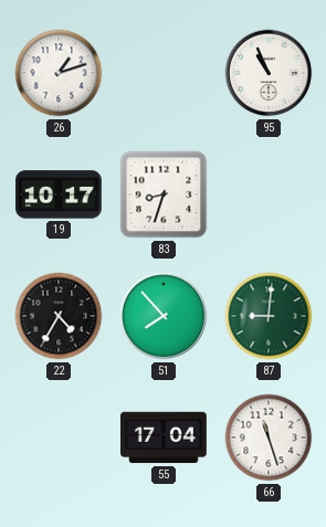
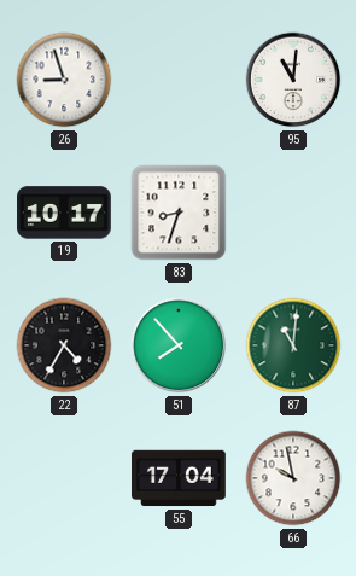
26: 1:12 -> 8:57
95: 10:56 -> 11:01
87: 9:01 -> 11:01
66: 11:27 -> 9:58
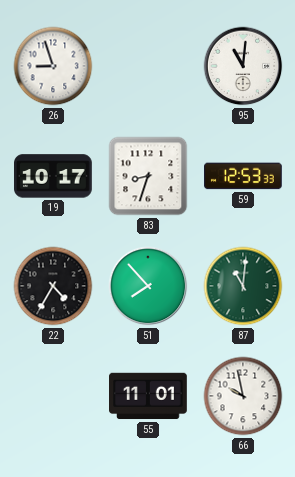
59: none -> 12:53
55: 17:04 -> 11:01
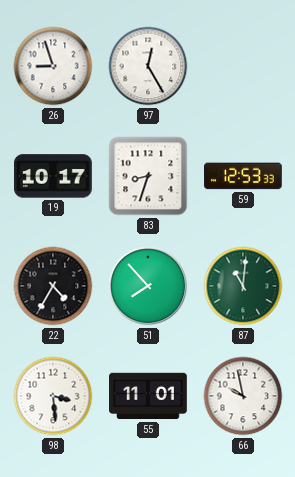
97: none -> 12:25
95: 11:01 -> none
98: none -> 3:29
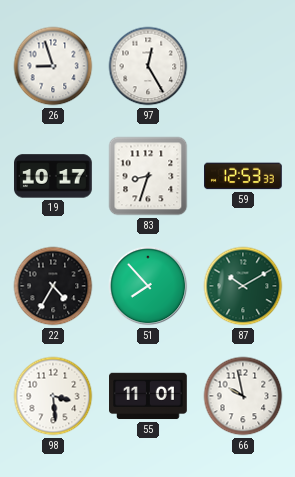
87: 11:01 -> 10:10
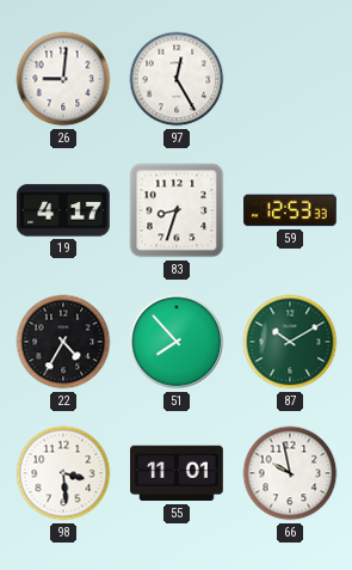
26: 8:57 -> 9:01
19: 10:17 -> 4:17
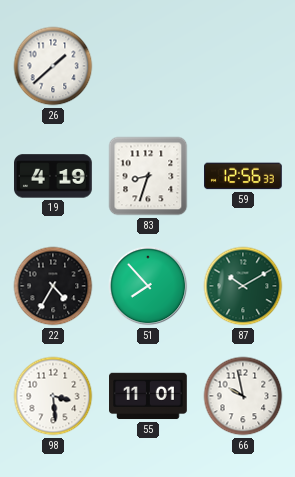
26: 9:01 -> 1:38
97: 12:25 -> none
19: 4:17 -> 4:19
59: 12:53 -> 12:56
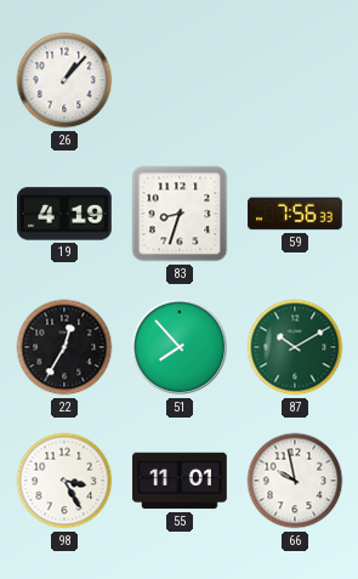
26: 1:38 -> 1:07
59: 12:56 -> 7:56
22: 4:35 -> 12:35
98: 3:29 -> 3:25
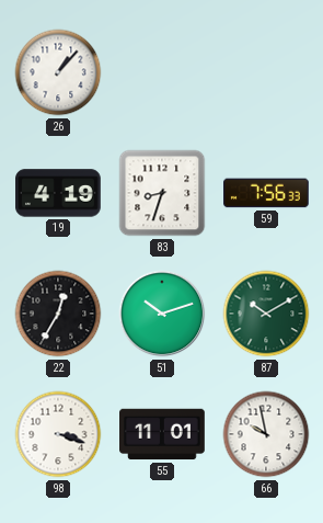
51: 7:53 -> 10:12
98: 3:25 -> 3:18
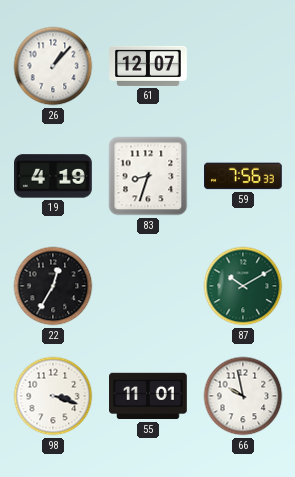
61: none -> 12:07
51: 10:12 -> none
